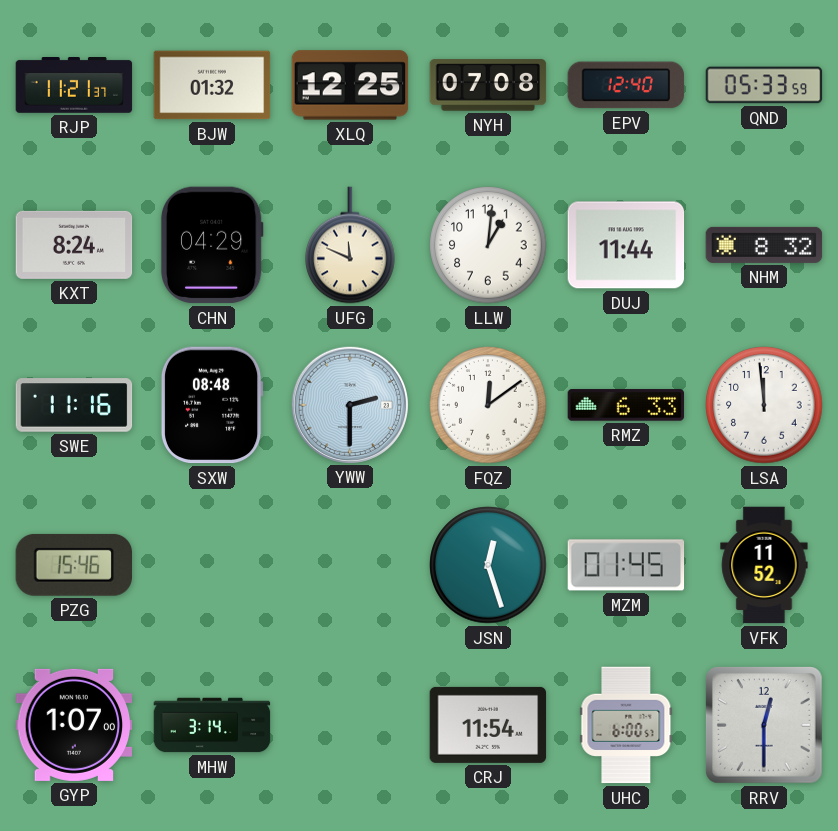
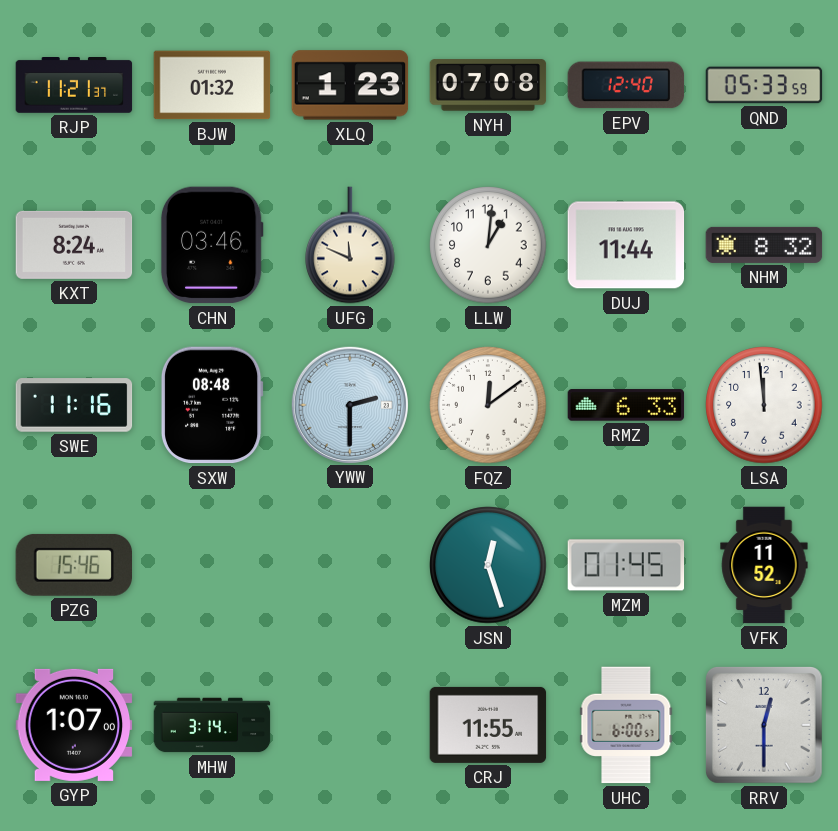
XLQ: 12:25 -> 1:23
CHN: 04:29 -> 03:46
CRJ: 11:54 -> 11:55
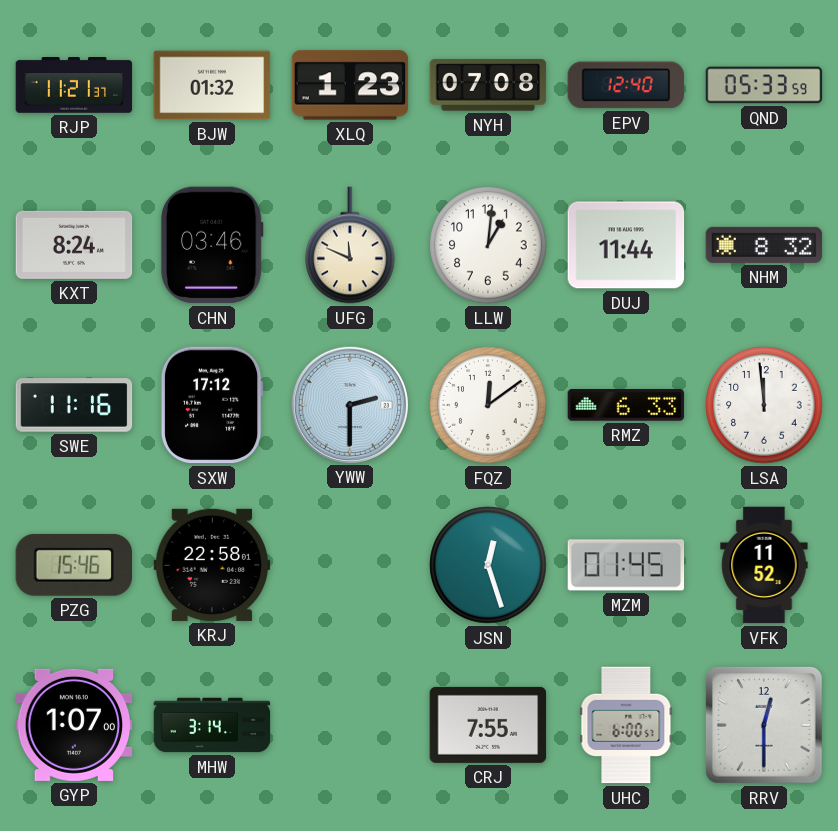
SXW: 08:48 -> 17:12
KRJ: none -> 22:58
CRJ: 11:55 -> 7:55
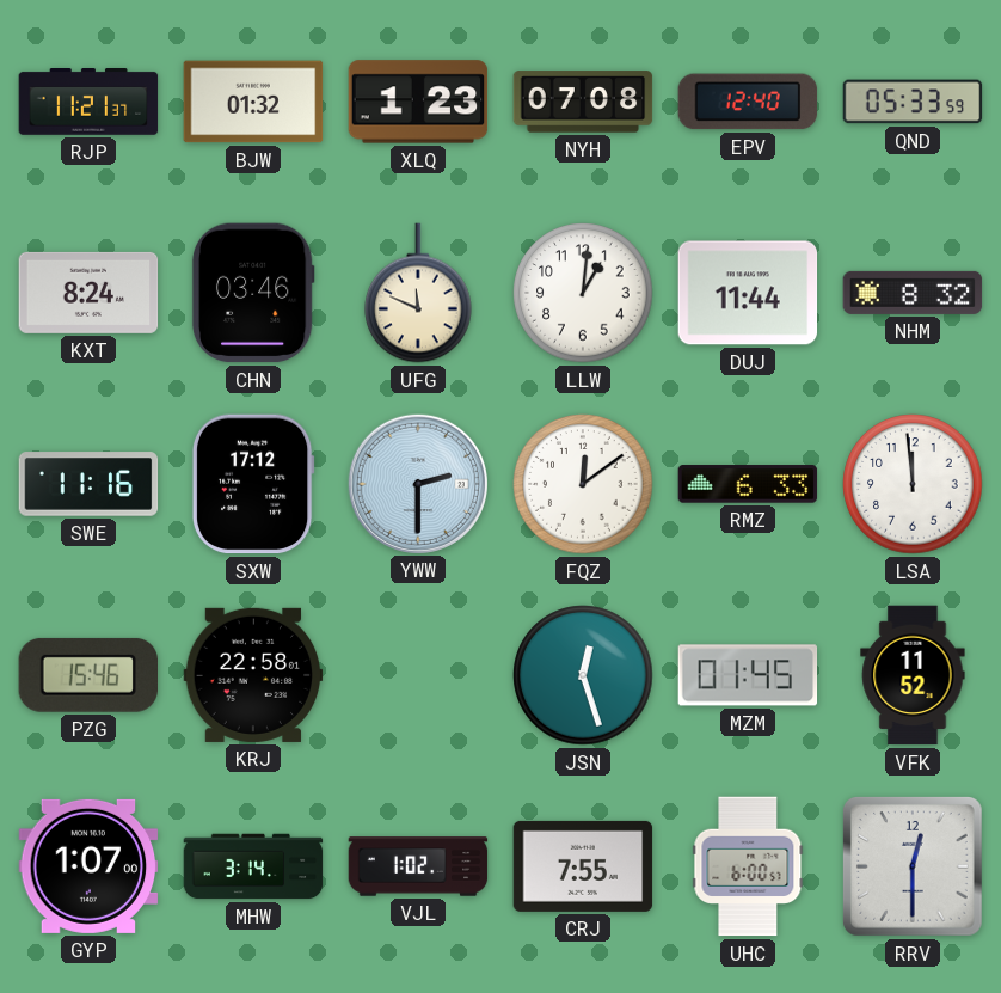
VJL: none -> 1:02
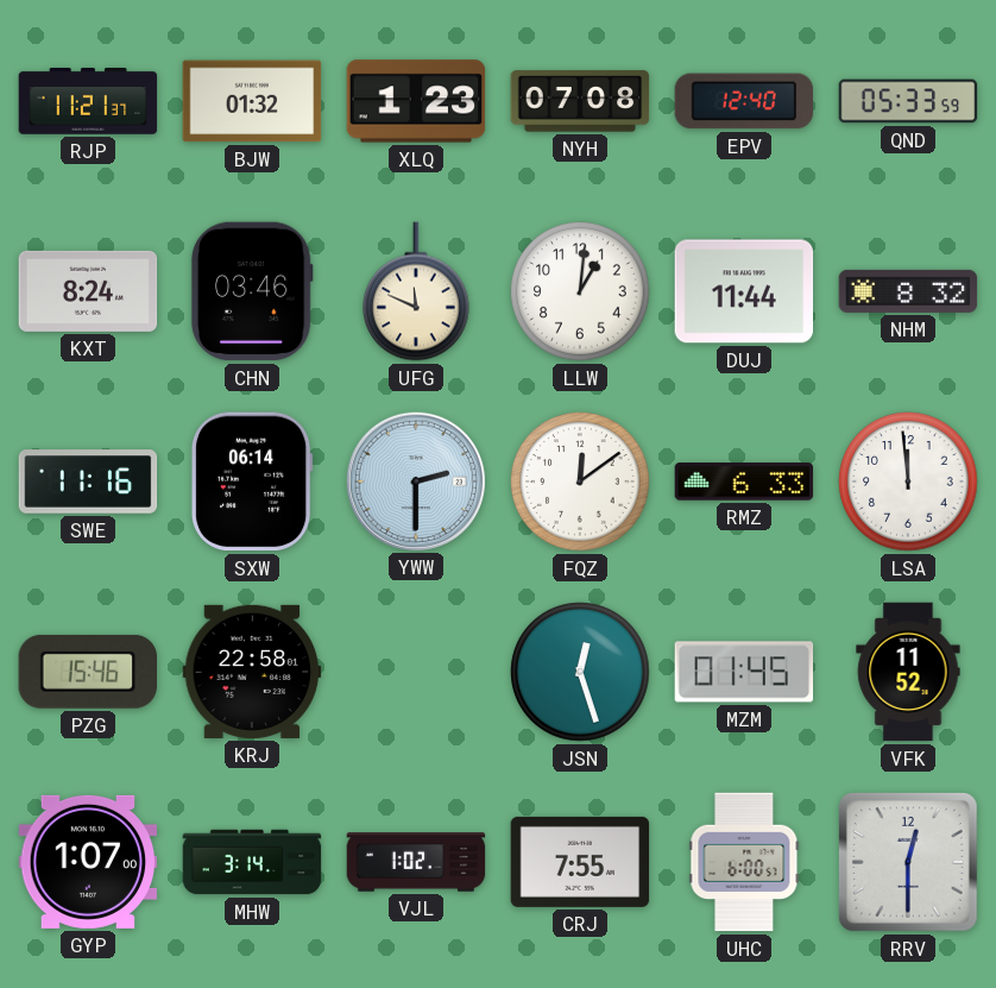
SXW: 17:12 -> 06:14
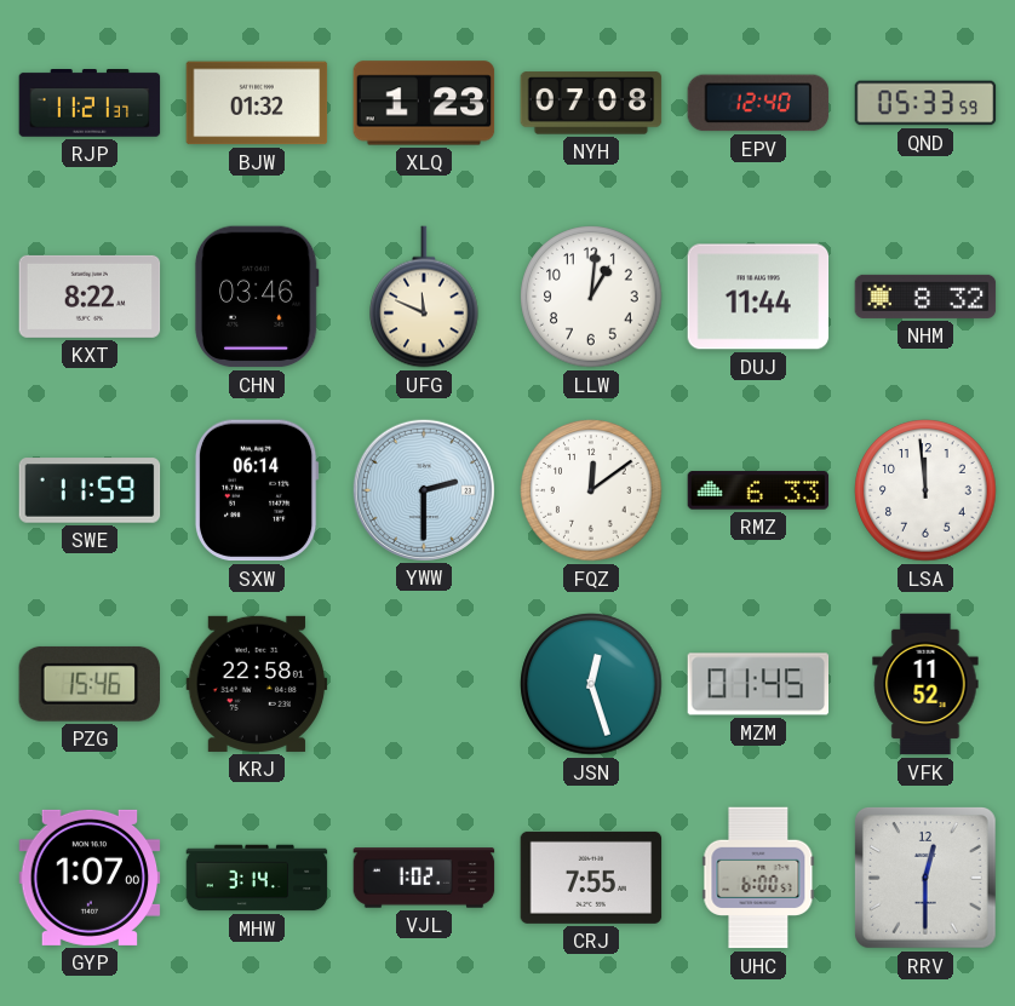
KXT: 8:24 -> 8:22
SWE: 11:16 -> 11:59
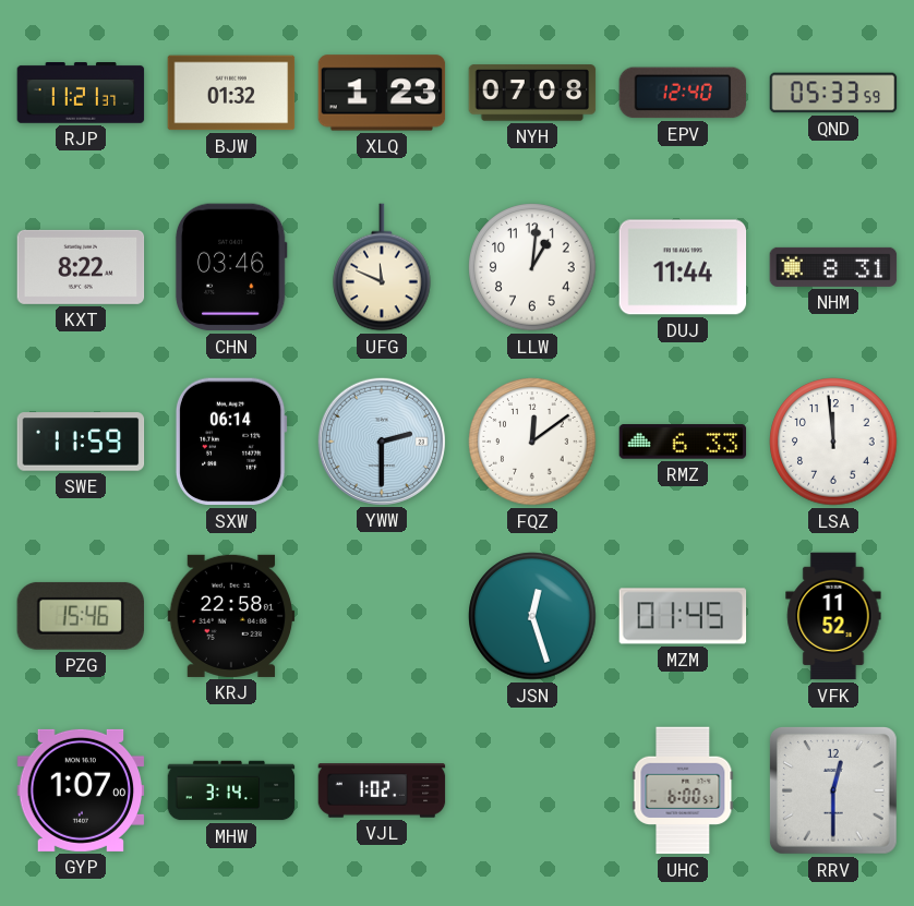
NHM: 8:32 -> 8:31
CRJ: 7:55 -> none
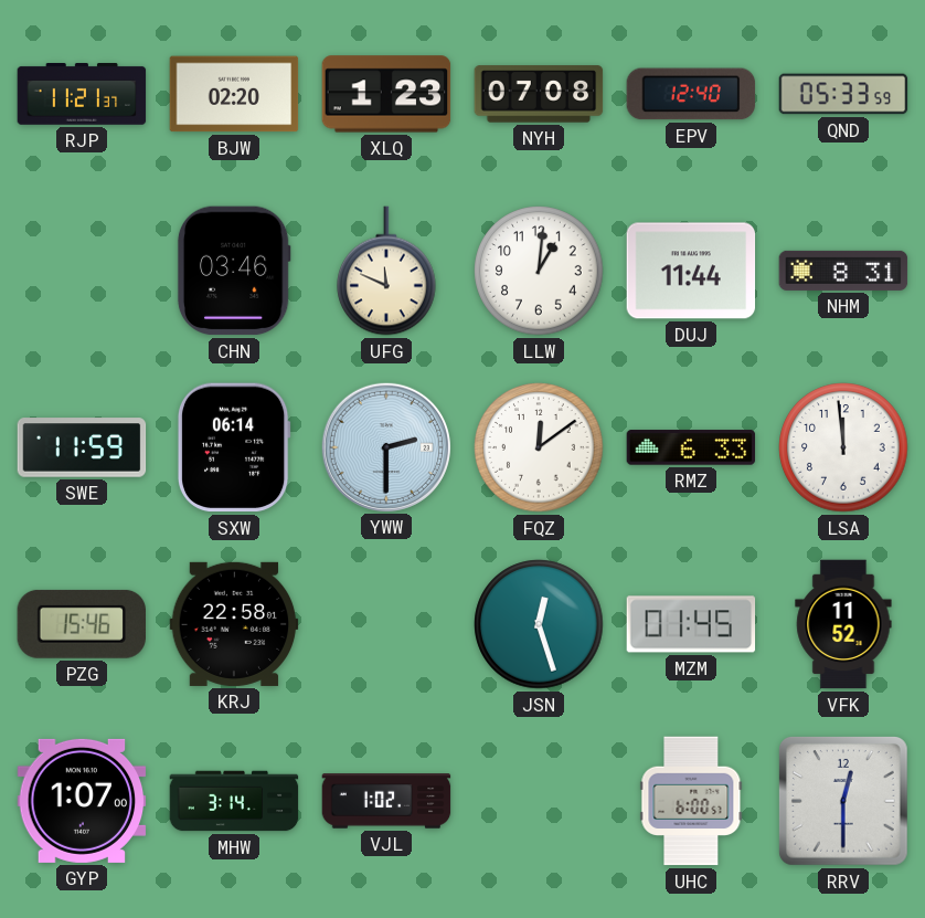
BJW: 01:32 -> 02:20
KXT: 8:22 -> none
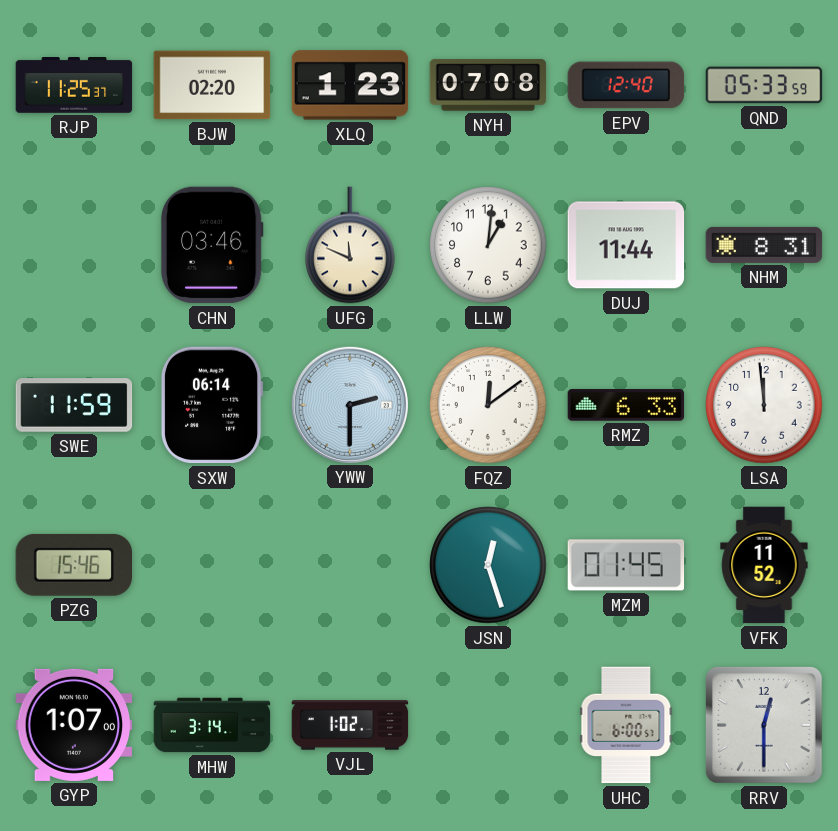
RJP: 11:21 -> 11:25
KRJ: 22:58 -> none
